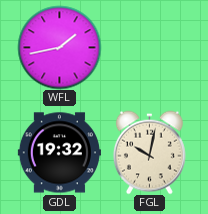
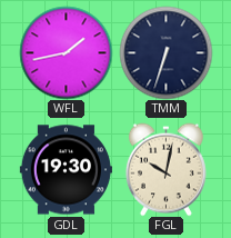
TMM: none -> 6:33
GDL: 19:32 -> 19:30
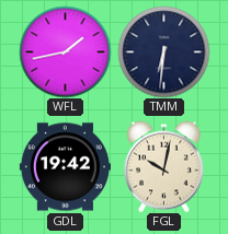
TMM: 6:33 -> 6:31
GDL: 19:30 -> 19:42
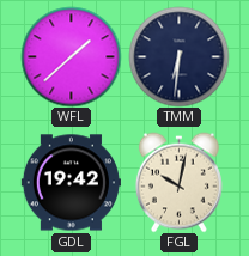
WFL: 1:43 -> 1:38
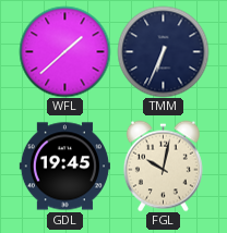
TMM: 6:31 -> 6:34
GDL: 19:42 -> 19:45
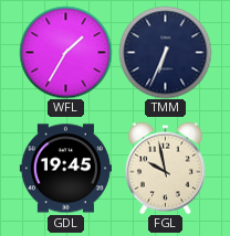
WFL: 1:38 -> 1:35
FGL: 10:02 -> 9:58
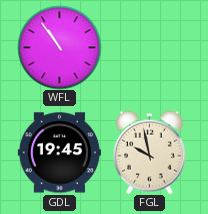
WFL: 1:35 -> 10:54
TMM: 6:34 -> none
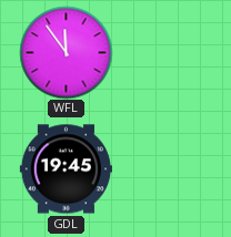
WFL: 10:54 -> 11:54
FGL: 9:58 -> none
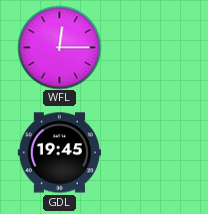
WFL: 11:54 -> 12:15
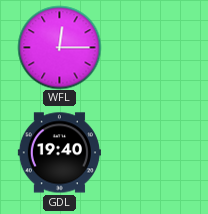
GDL: 19:45 -> 19:40
